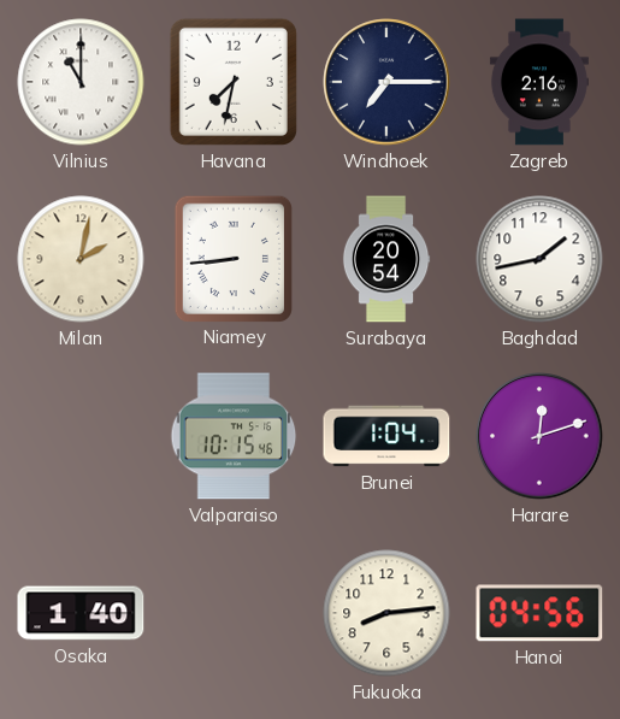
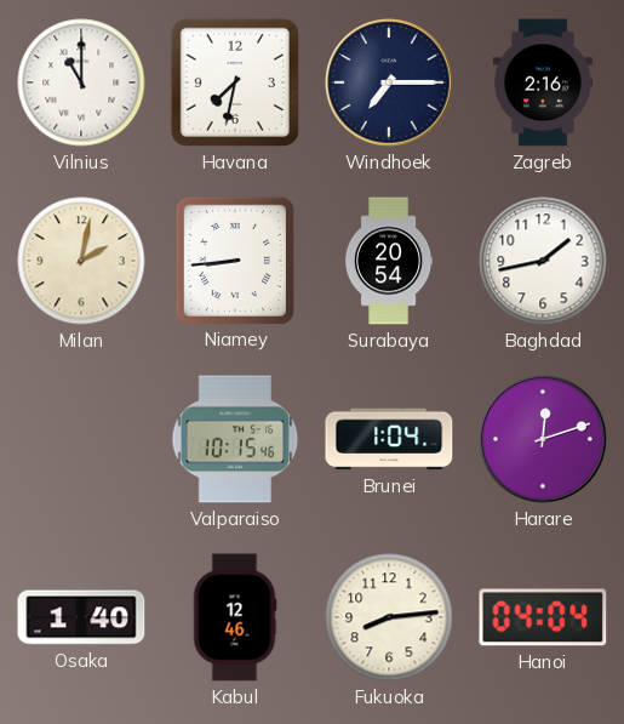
Kabul: none -> 12:46
Hanoi: 04:56 -> 04:04
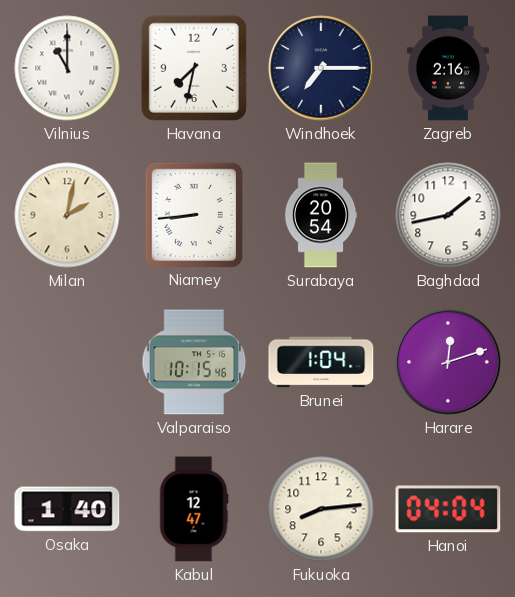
Kabul: 12:46 -> 12:47
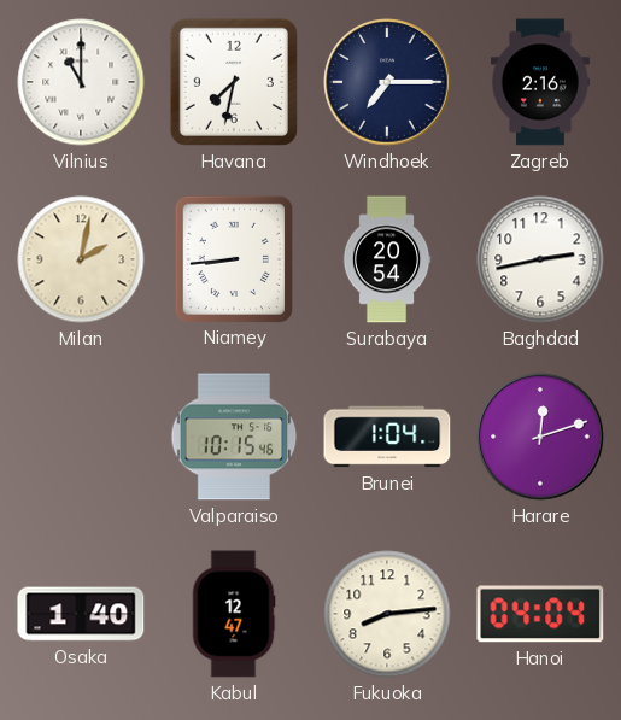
Baghdad: 1:43 -> 2:43
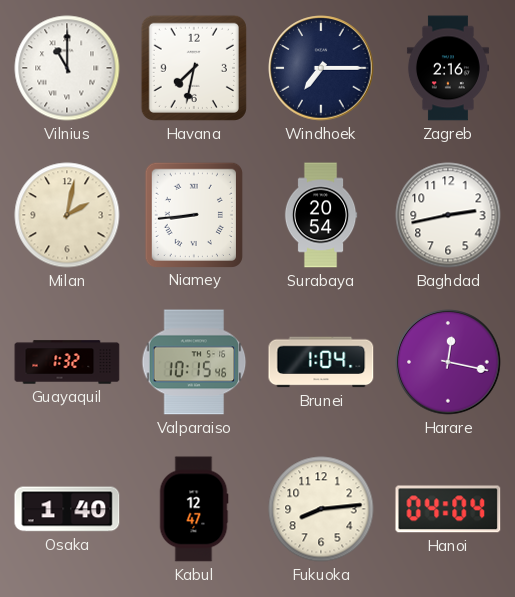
Guayaquil: none -> 1:32
Harare: 12:12 -> 12:17
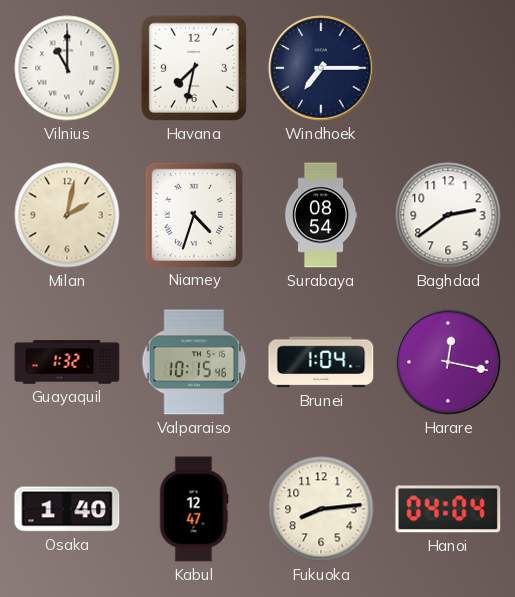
Zagreb: 2:16 -> none
Niamey: 8:44 -> 4:33
Surabaya: 20:54 -> 08:54
Baghdad: 2:43 -> 2:39
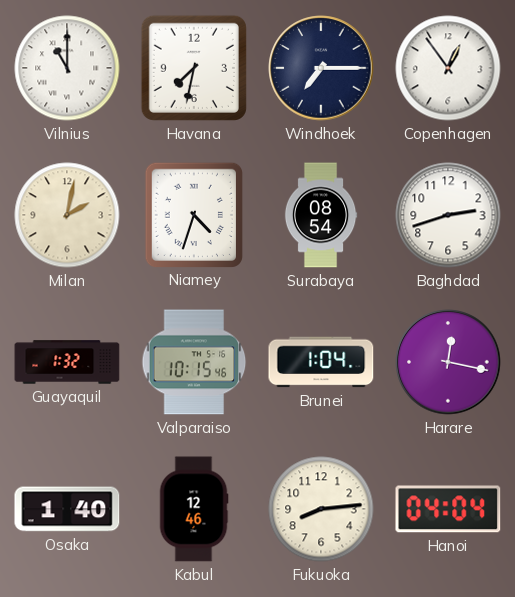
Copenhagen: none -> 12:54
Baghdad: 2:39 -> 2:42
Kabul: 12:47 -> 12:46
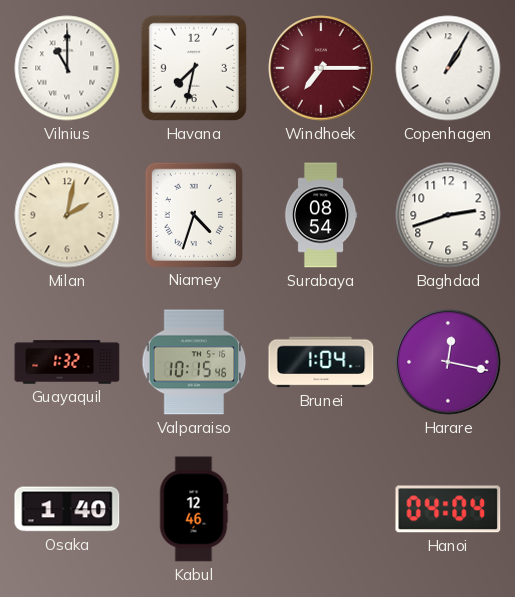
Windhoek dial: navy -> burgundy
Copenhagen: 12:54 -> 1:05
Fukuoka: 8:14 -> none
